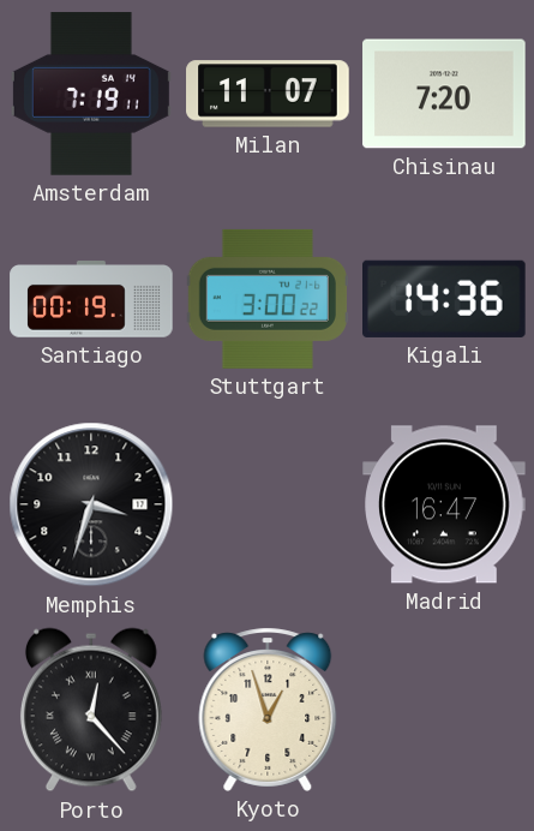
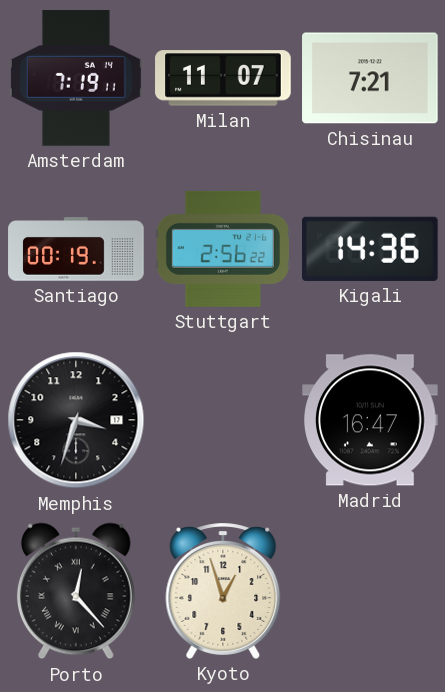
Chisinau: 7:20 -> 7:21
Stuttgart: 3:00 -> 2:56
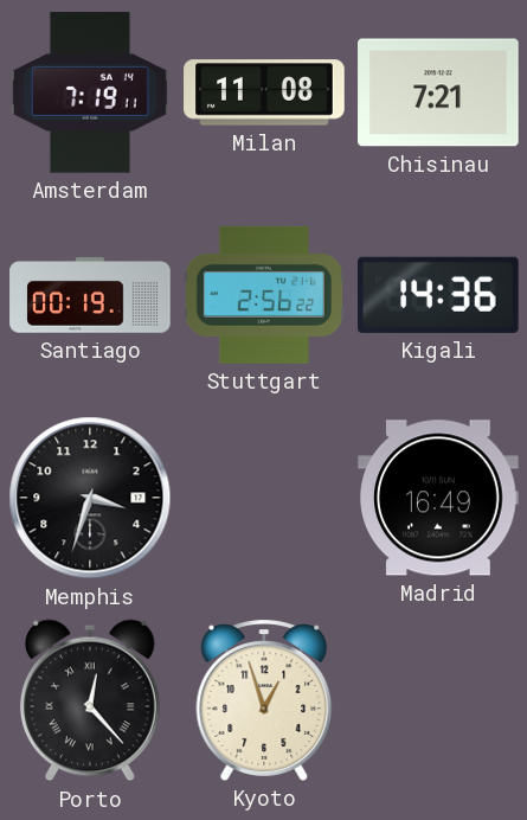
Milan: 11:07 -> 11:08
Madrid: 16:47 -> 16:49
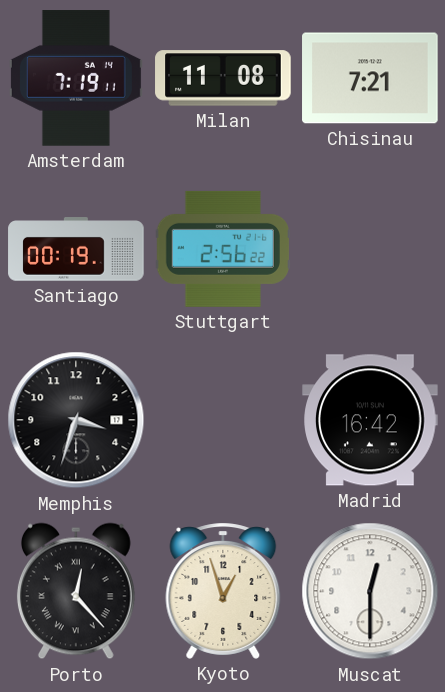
Kigali: 14:36 -> none
Madrid: 16:49 -> 16:42
Muscat: none -> 12:30
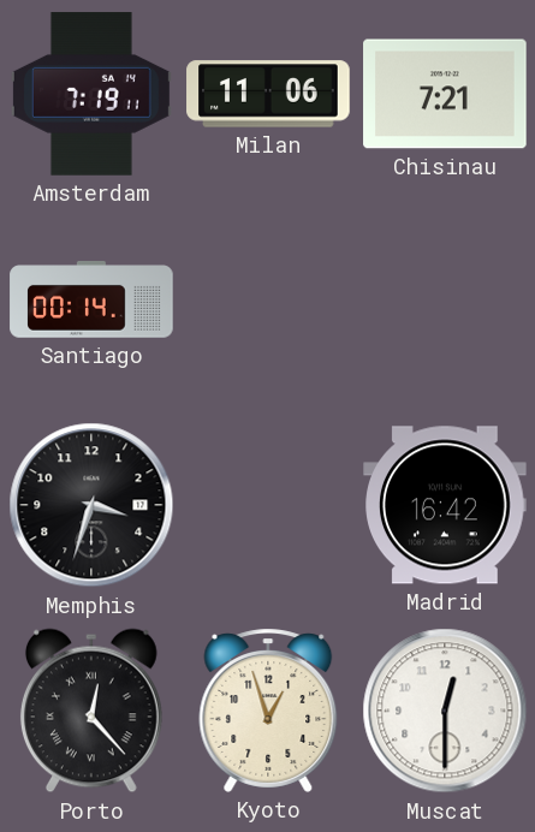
Milan: 11:08 -> 11:06
Santiago: 00:19 -> 00:14
Stuttgart: 2:56 -> none
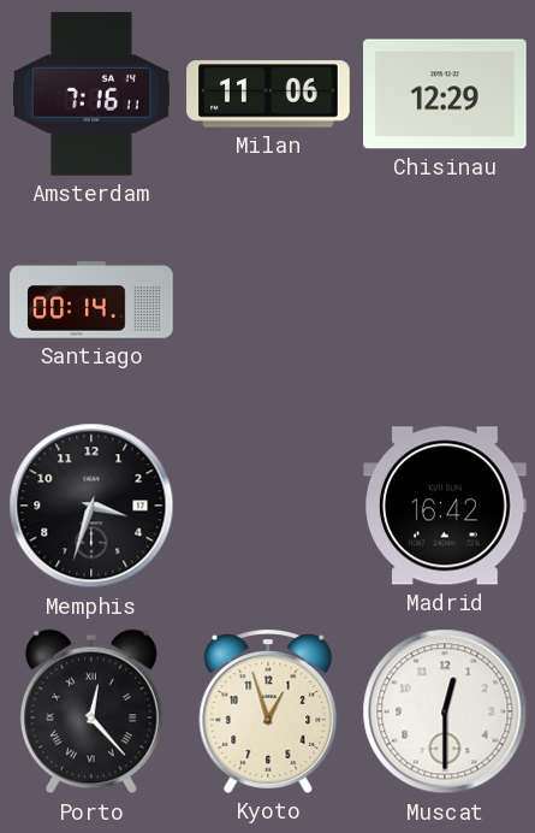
Amsterdam: 7:19 -> 7:16
Chisinau: 7:21 -> 12:29
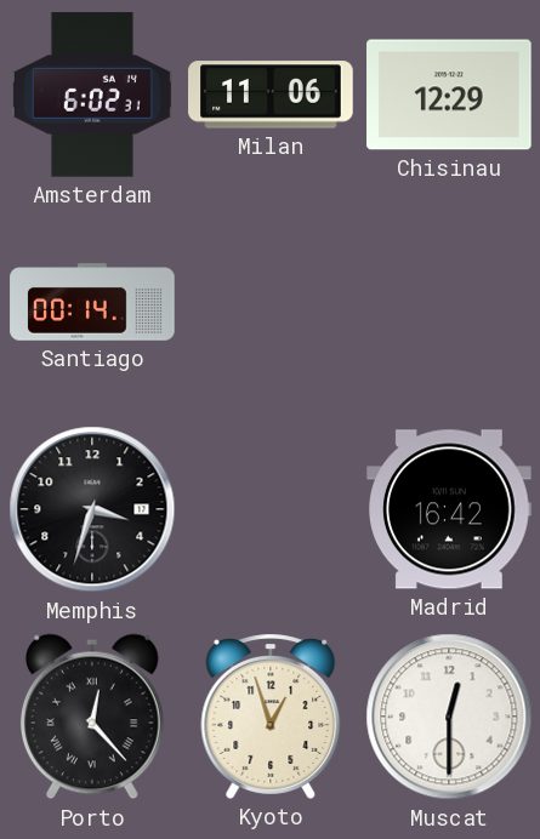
Amsterdam: 7:16 -> 6:02
